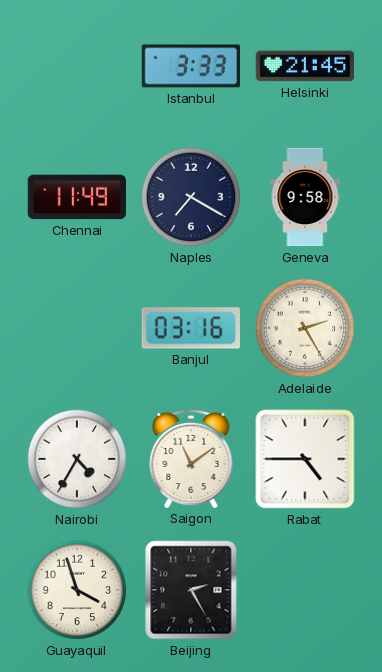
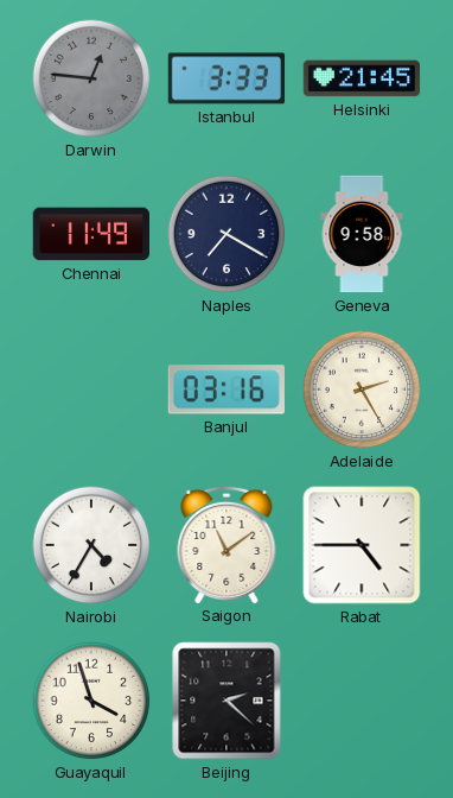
Darwin: none -> 12:46
Beijing: 2:25 -> 2:22
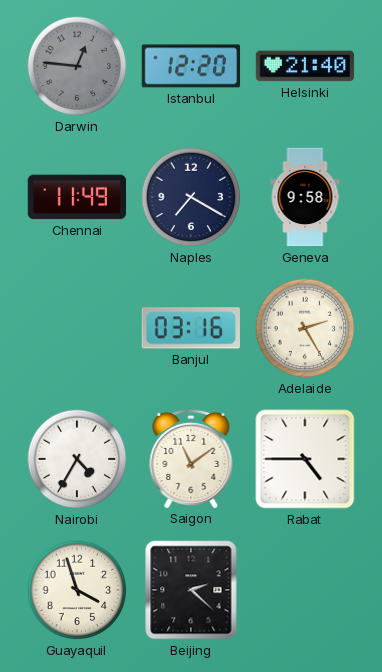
Istanbul: 3:33 -> 12:20
Helsinki: 21:45 -> 21:40
